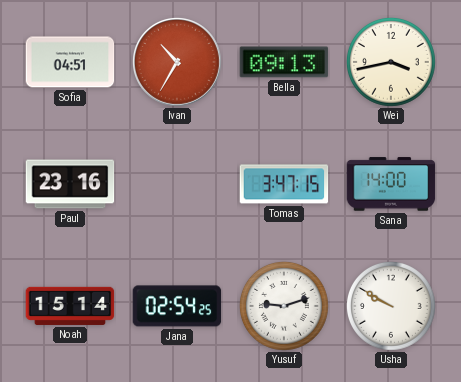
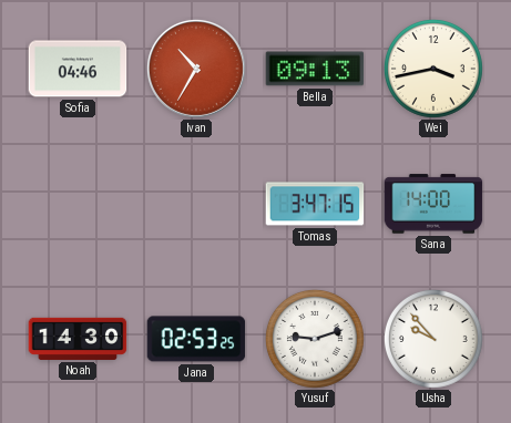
Sofia: 04:51 -> 04:46
Paul: 23:16 -> none
Noah: 15:14 -> 14:30
Jana: 02:54 -> 02:53
Usha: 9:50 -> 9:53
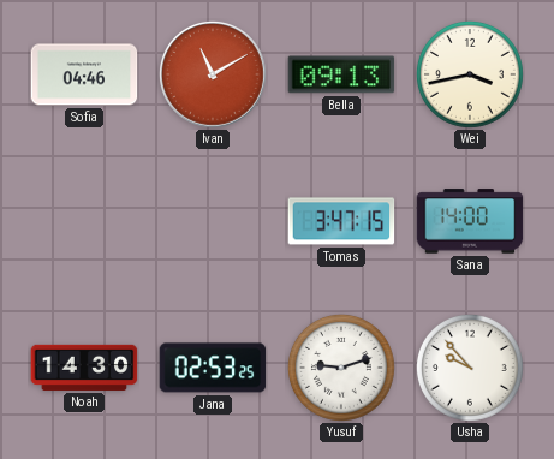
Ivan: 10:35 -> 11:10
